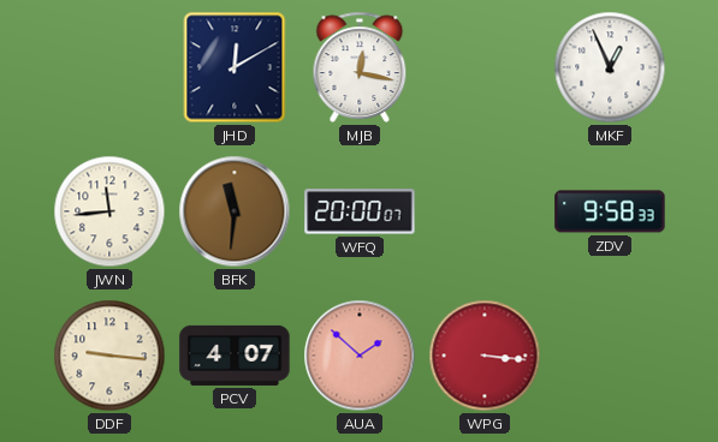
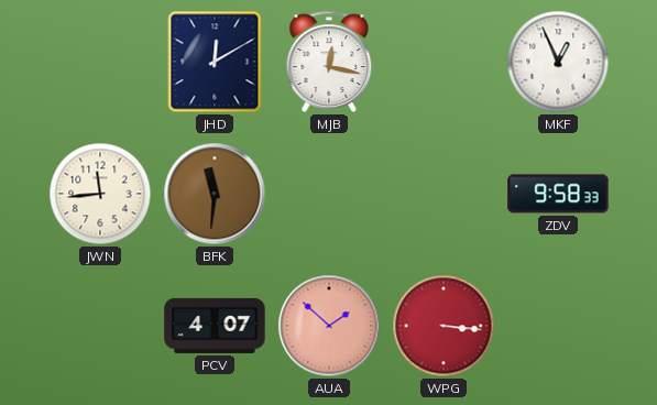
WFQ: 20:00 -> none
DDF: 9:16 -> none
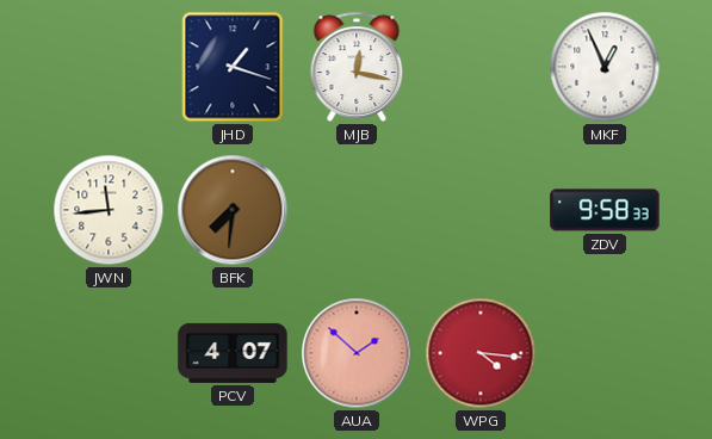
JHD: 12:10 -> 1:18
BFK: 11:31 -> 7:31
WPG: 3:16 -> 4:16
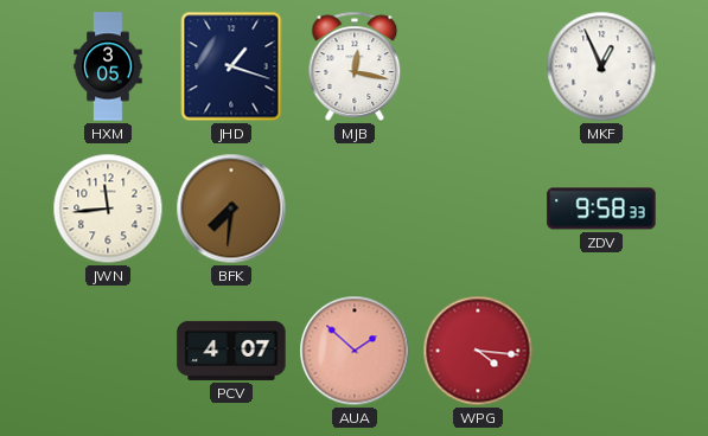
HXM: none -> 3:05
